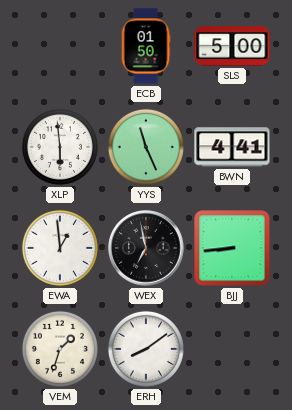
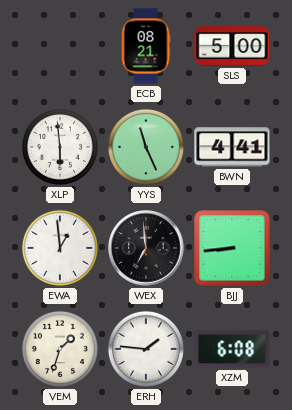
ECB: 01:50 -> 08:21
WEX: 6:58 -> 6:59
ERH: 8:09 -> 1:46
XZM: none -> 6:08
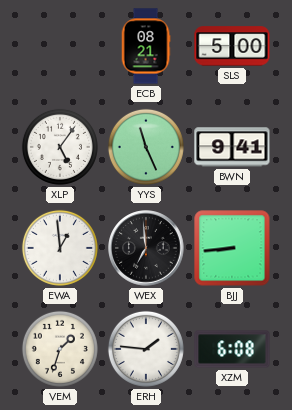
XLP: 5:59 -> 5:06
BWN: 4:41 -> 9:41
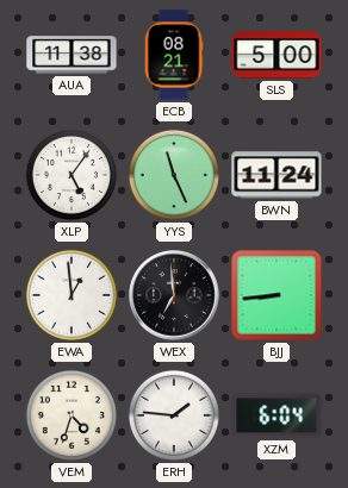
AUA: none -> 11:38
BWN: 9:41 -> 11:24
VEM: 1:33 -> 4:33
XZM: 6:08 -> 6:04
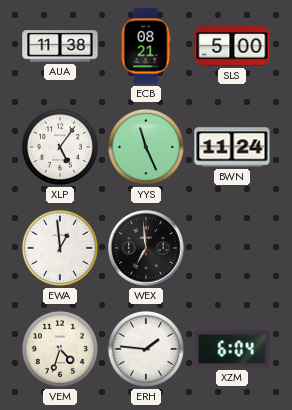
BJJ: 8:44 -> none
